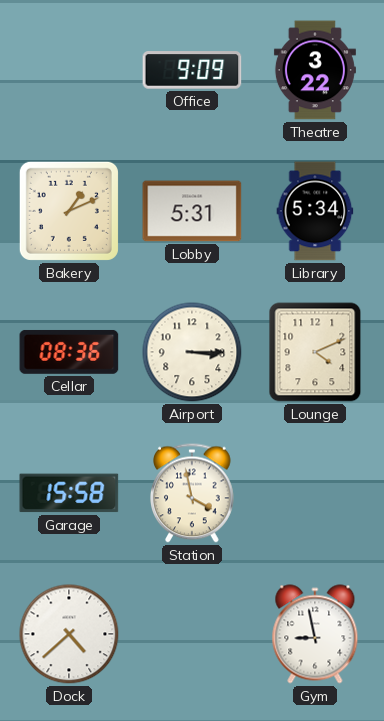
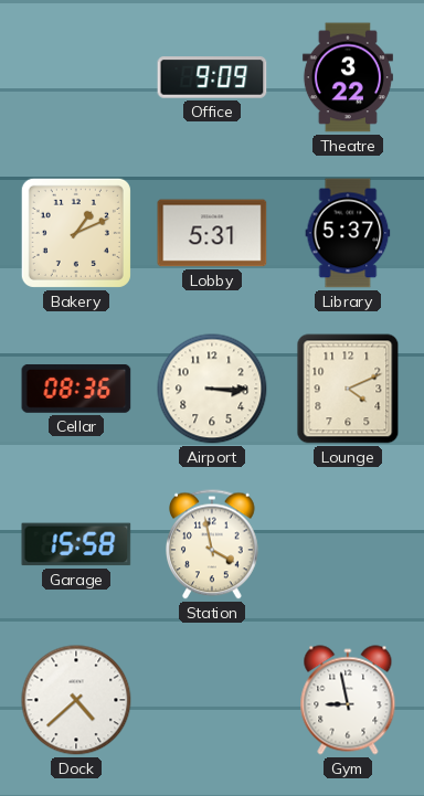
Library: 5:34 -> 5:37
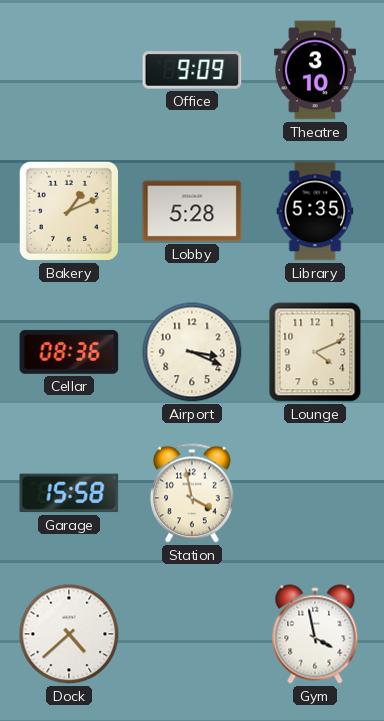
Theatre: 3:22 -> 3:10
Lobby: 5:31 -> 5:28
Library: 5:37 -> 5:35
Airport: 3:15 -> 3:19
Gym: 8:58 -> 3:58
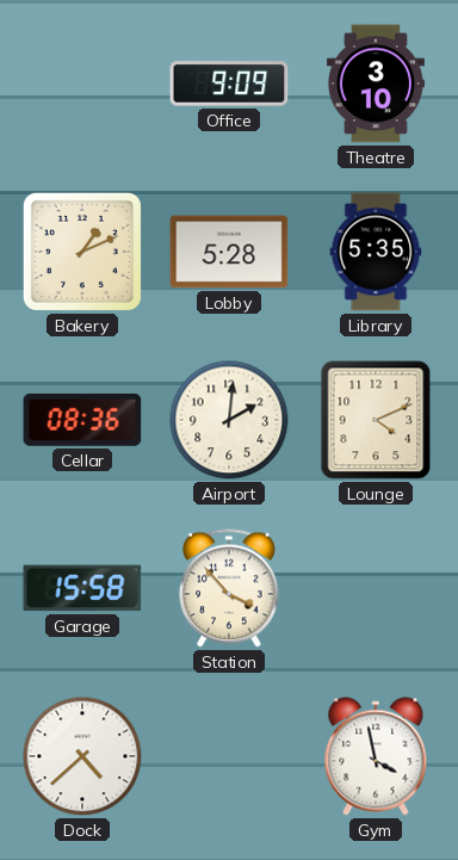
Airport: 3:19 -> 2:01
Station: 3:58 -> 3:53
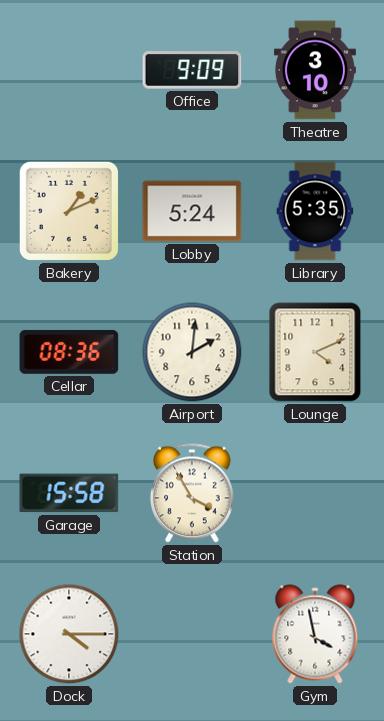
Lobby: 5:28 -> 5:24
Station: 3:53 -> 3:55
Dock: 4:38 -> 4:15
